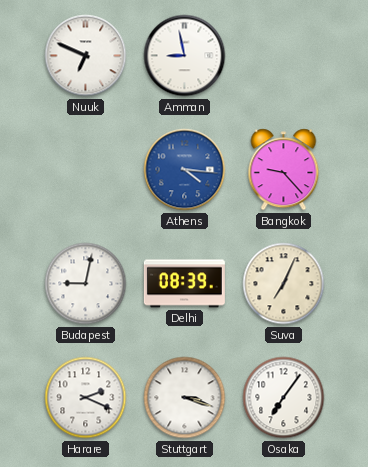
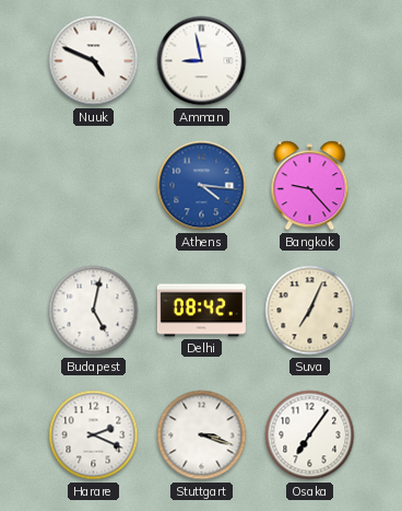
Nuuk: 6:49 -> 4:49
Budapest: 9:02 -> 5:02
Delhi: 08:39 -> 08:42
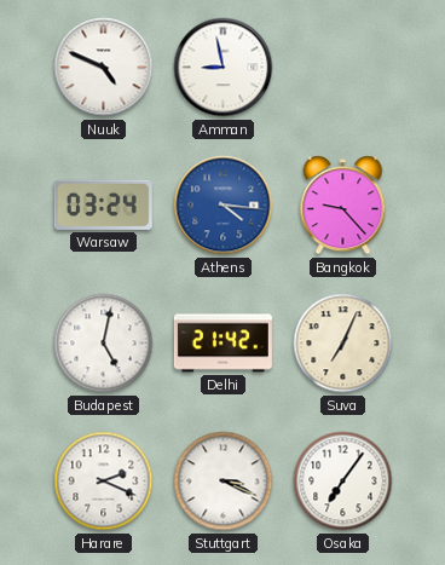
Warsaw: none -> 03:24
Delhi: 08:42 -> 21:42
Stuttgart: 3:18 -> 3:19
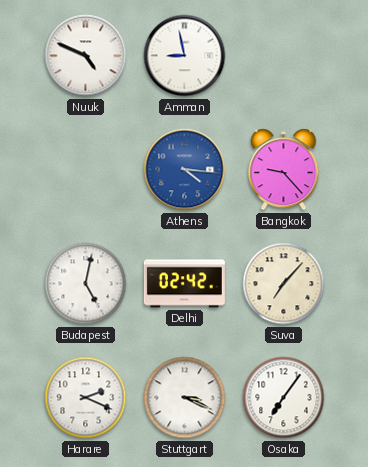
Warsaw: 03:24 -> none
Delhi: 21:42 -> 02:42
Suva: 7:04 -> 7:07
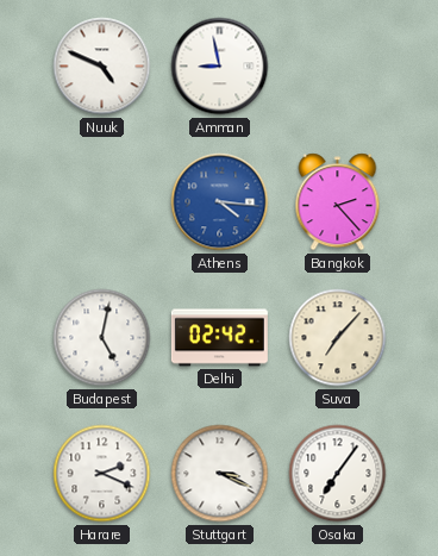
Bangkok: 9:23 -> 2:23
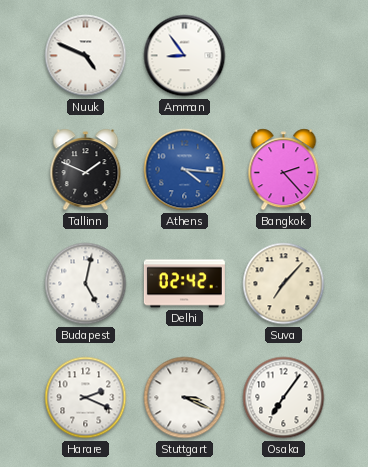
Amman: 8:58 -> 8:54
Tallinn: none -> 1:49
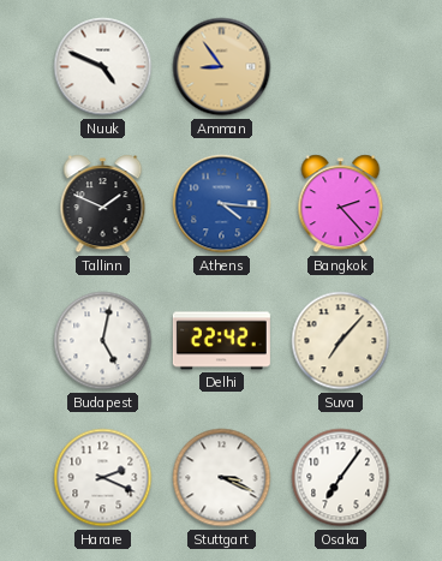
Amman dial: white -> champagne
Delhi: 02:42 -> 22:42
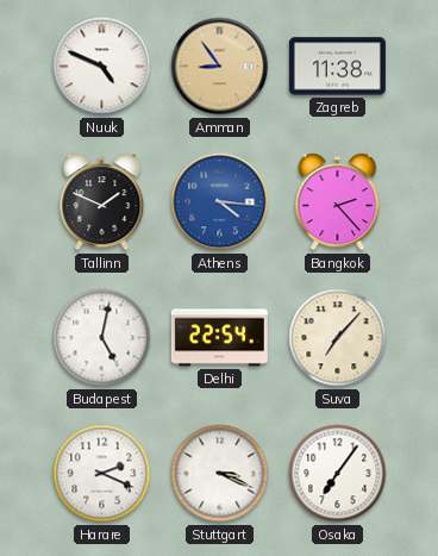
Zagreb: none -> 11:38
Delhi: 22:42 -> 22:54
